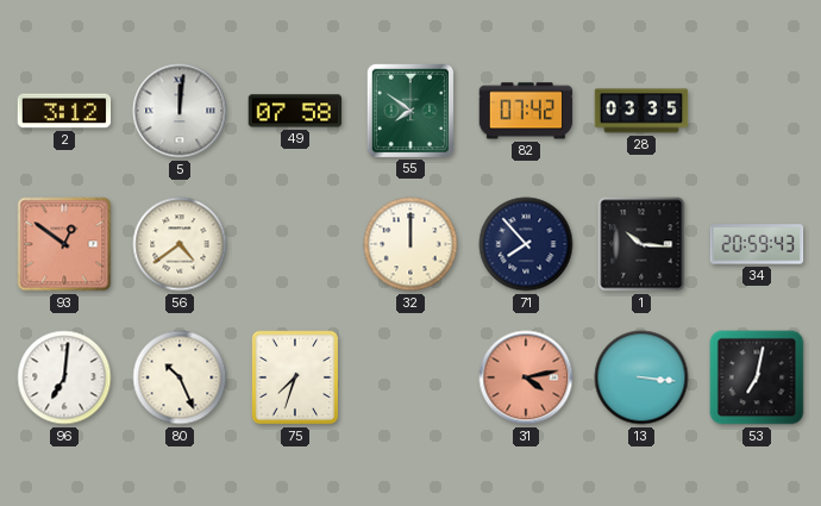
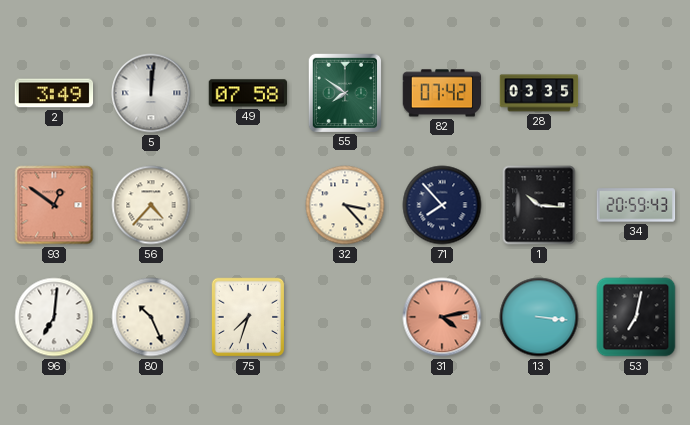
2: 3:12 -> 3:49
56: 4:39 -> 4:37
32: 12:00 -> 3:23
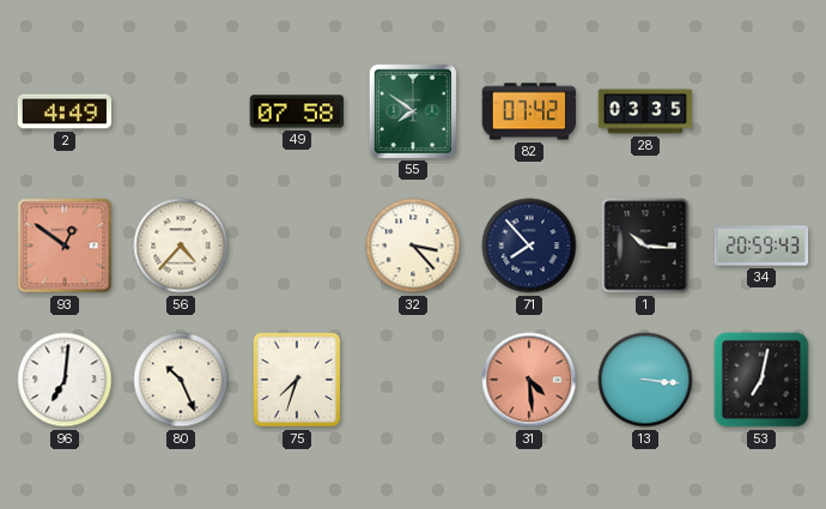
2: 3:49 -> 4:49
5: 12:01 -> none
31: 4:13 -> 4:29
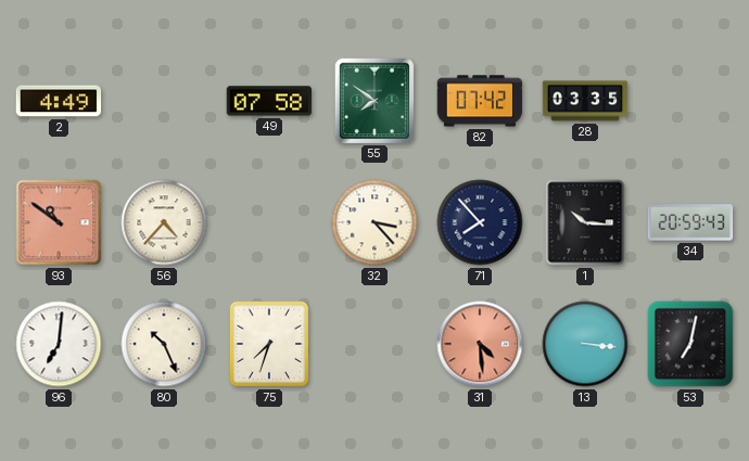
93: 12:51 -> 10:51
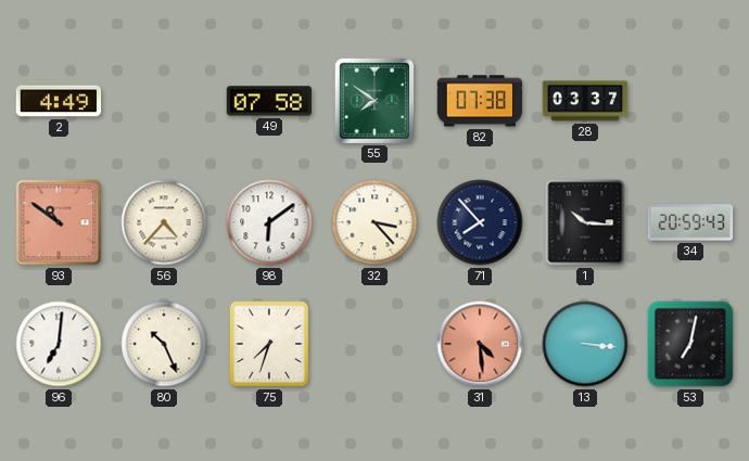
82: 07:42 -> 07:38
28: 03:35 -> 03:37
98: none -> 6:09
